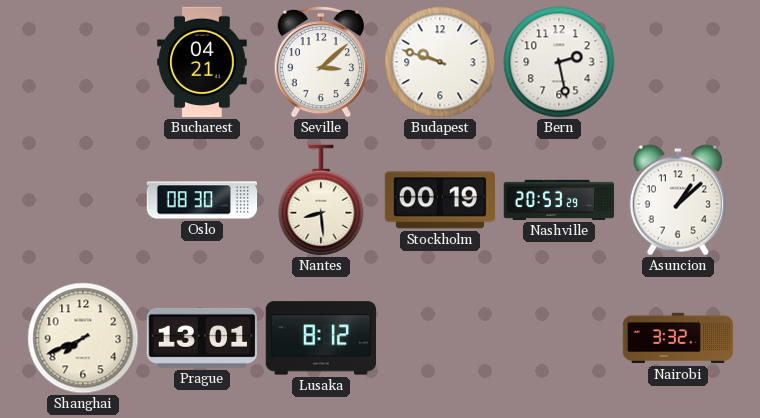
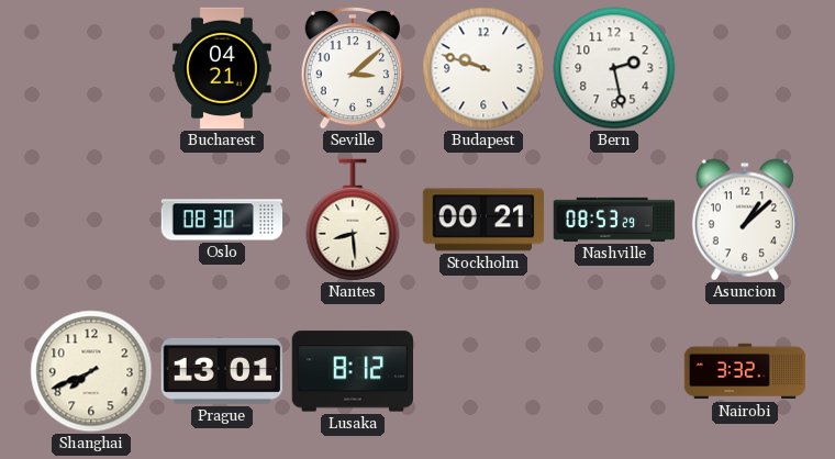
Stockholm: 00:19 -> 00:21
Nashville: 20:53 -> 08:53
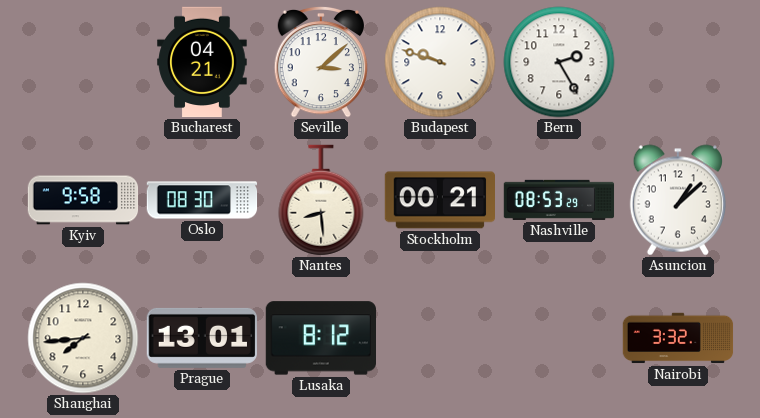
Bern: 2:28 -> 2:25
Kyiv: none -> 9:58
Shanghai: 7:41 -> 7:44
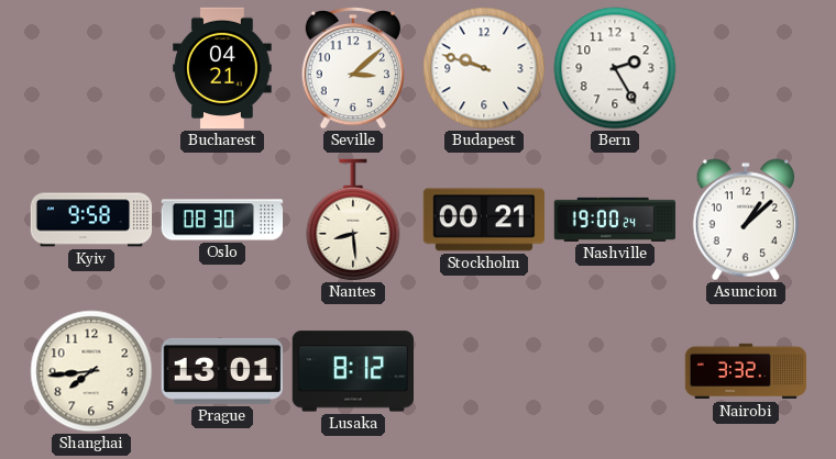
Nashville: 08:53 -> 19:00
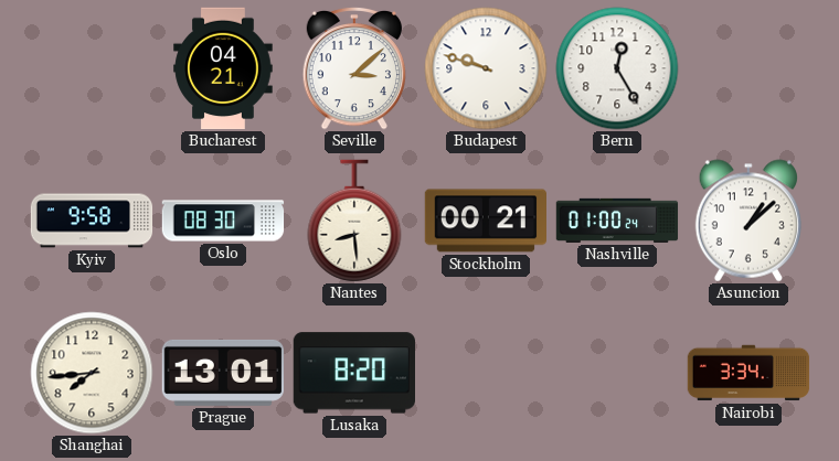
Bern: 2:25 -> 12:25
Nashville: 19:00 -> 01:00
Lusaka: 8:12 -> 8:20
Nairobi: 3:32 -> 3:34
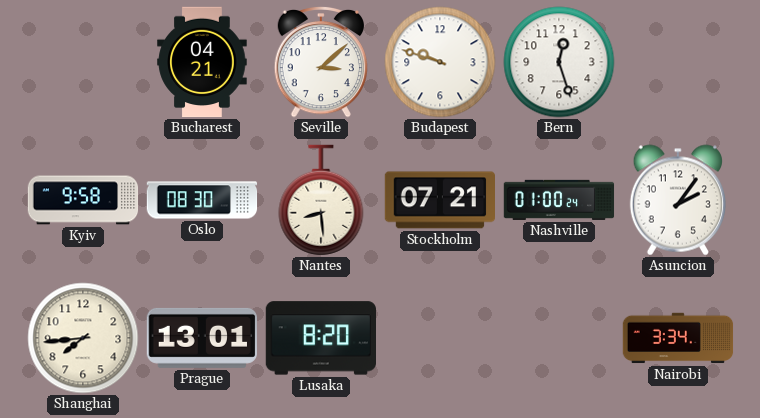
Bern: 12:25 -> 12:27
Stockholm: 00:21 -> 07:21
Asuncion: 1:08 -> 2:06
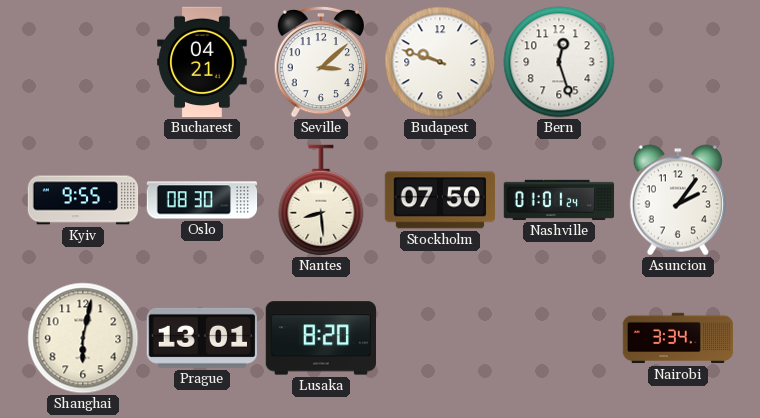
Kyiv: 9:58 -> 9:55
Stockholm: 07:21 -> 07:50
Nashville: 01:00 -> 01:01
Shanghai: 7:44 -> 6:02
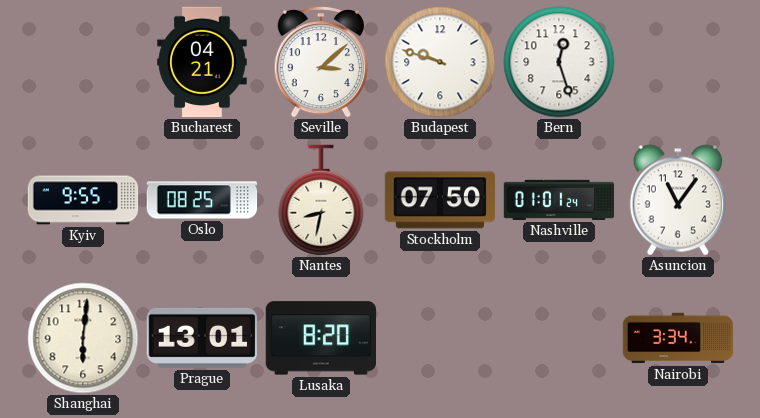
Oslo: 08:30 -> 08:25
Nantes: 8:29 -> 8:32
Asuncion: 2:06 -> 11:06
Shanghai: 6:02 -> 6:01
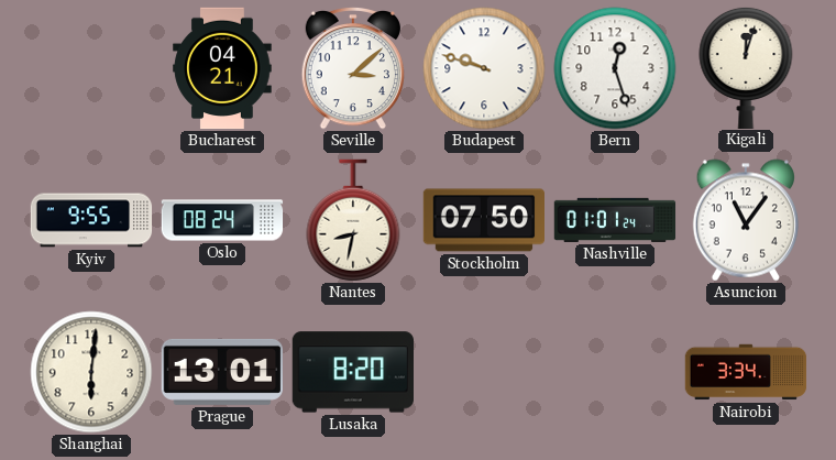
Kigali: none -> 12:03
Oslo: 08:25 -> 08:24
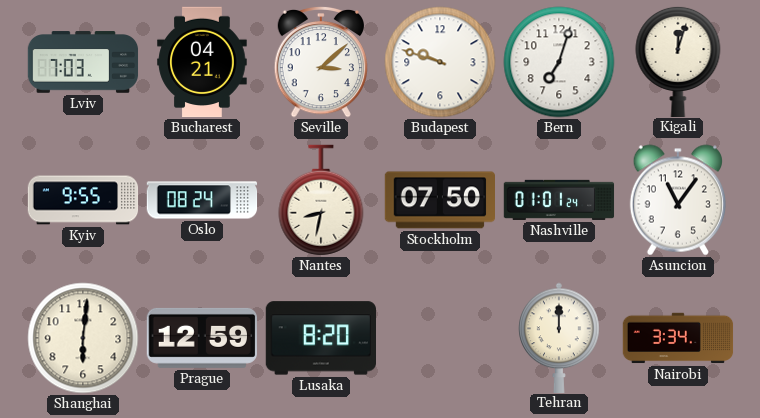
Lviv: none -> 7:03
Bern: 12:27 -> 7:03
Prague: 13:01 -> 12:59
Tehran: none -> 12:00
